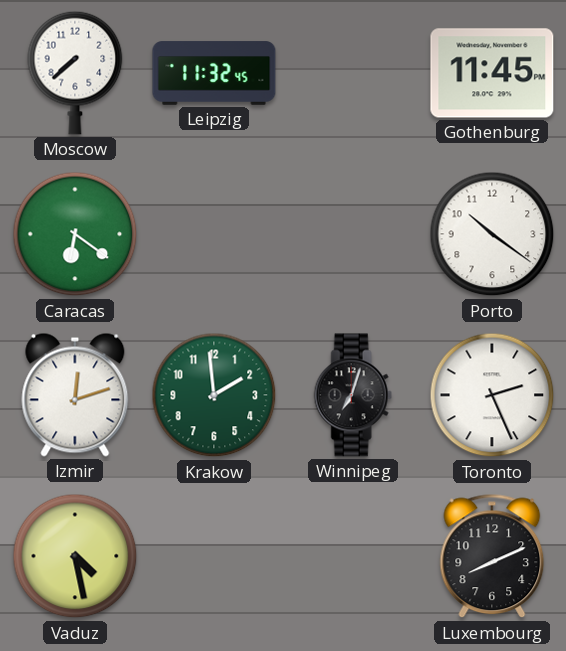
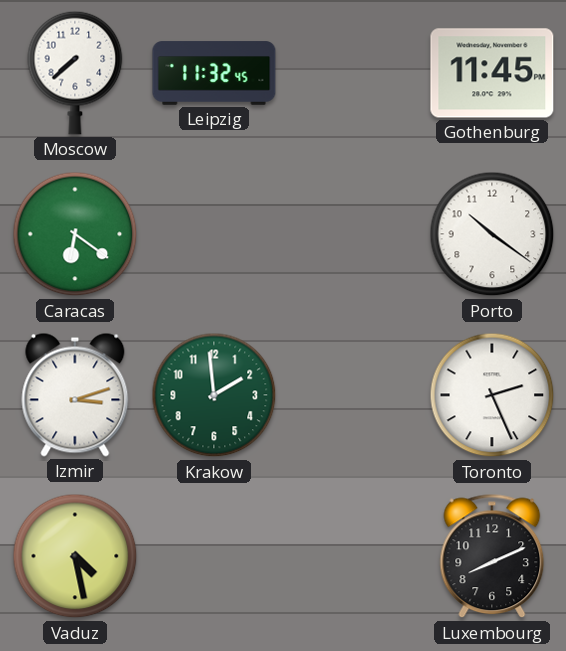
Izmir: 12:12 -> 3:12
Winnipeg: 7:03 -> none
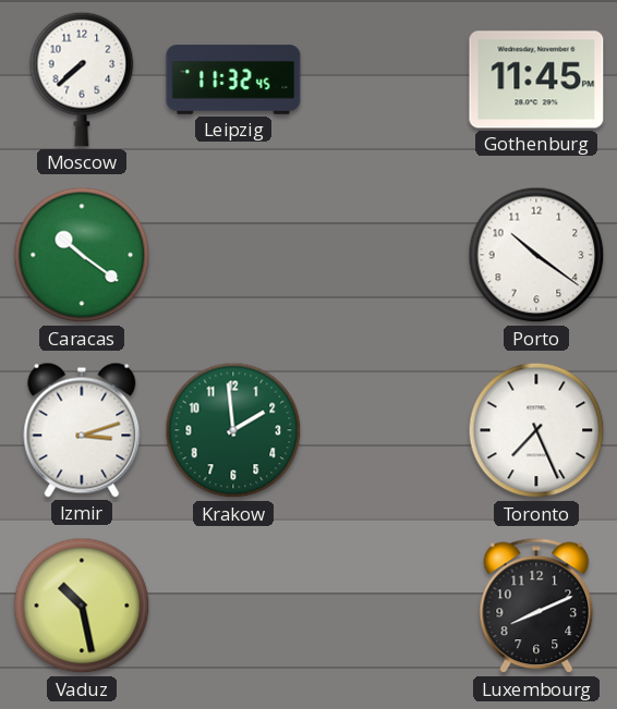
Caracas: 6:21 -> 10:21
Toronto: 2:26 -> 7:26
Vaduz: 4:28 -> 10:28
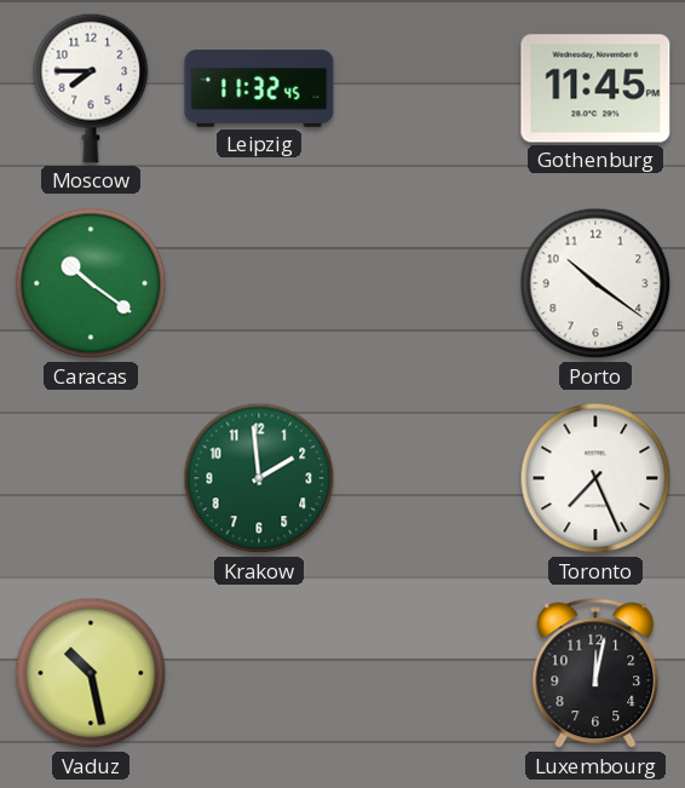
Moscow: 7:38 -> 7:45
Izmir: 3:12 -> none
Luxembourg: 8:11 -> 12:02
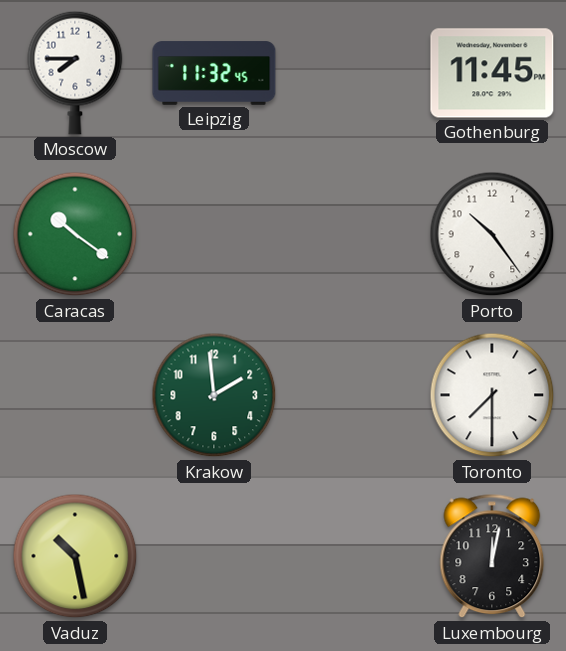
Porto: 10:21 -> 10:24
Toronto: 7:26 -> 7:30
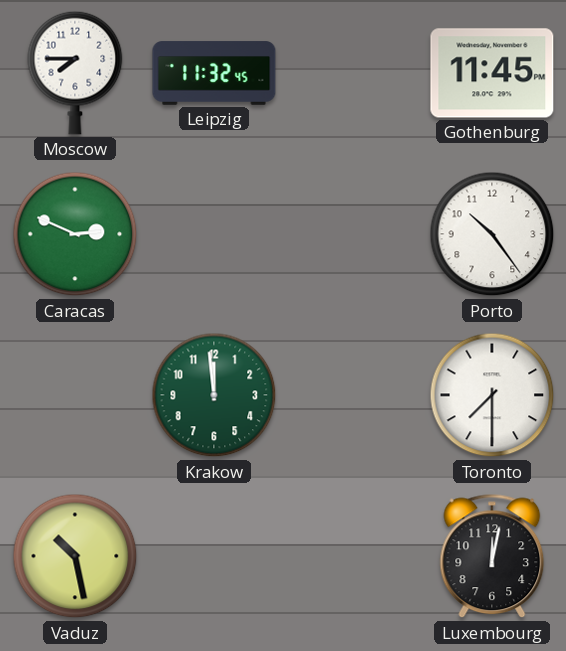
Caracas: 10:21 -> 2:49
Krakow: 1:59 -> 11:59
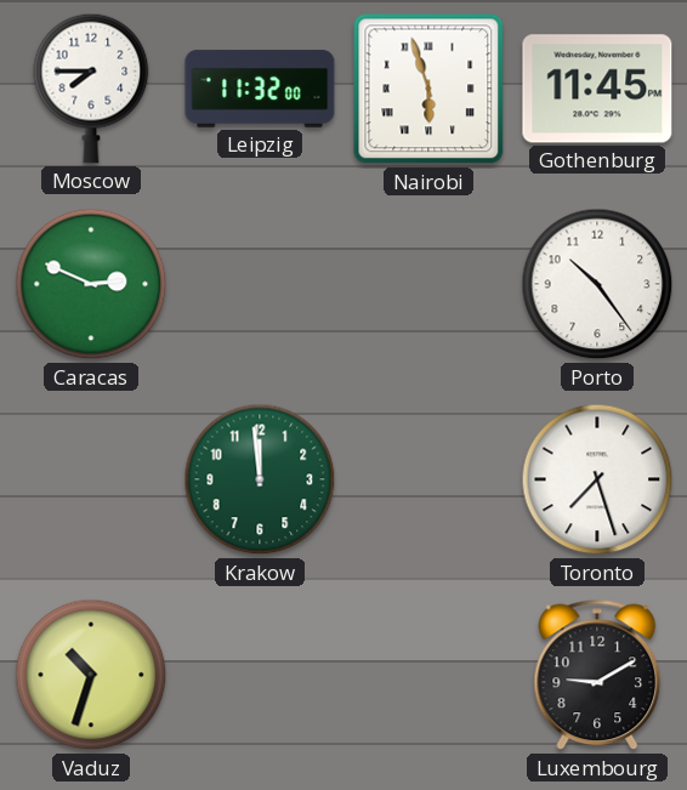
Leipzig: 11:32:45 -> 11:32:00
Nairobi: none -> 5:57
Toronto: 7:30 -> 7:27
Vaduz: 10:28 -> 10:33
Luxembourg: 12:02 -> 9:10
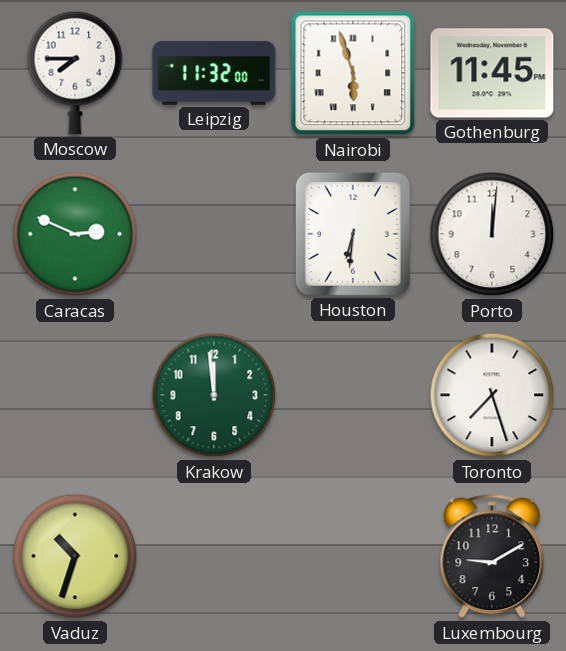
Houston: none -> 6:31
Porto: 10:24 -> 12:01
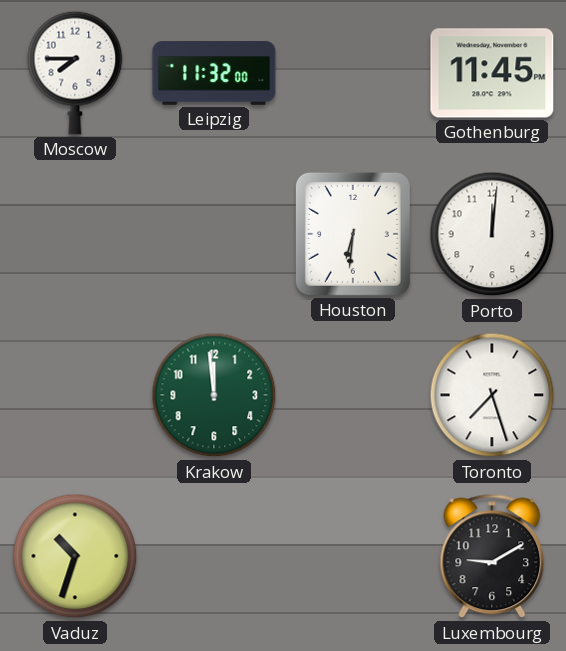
Nairobi: 5:57 -> none
Caracas: 2:49 -> none
